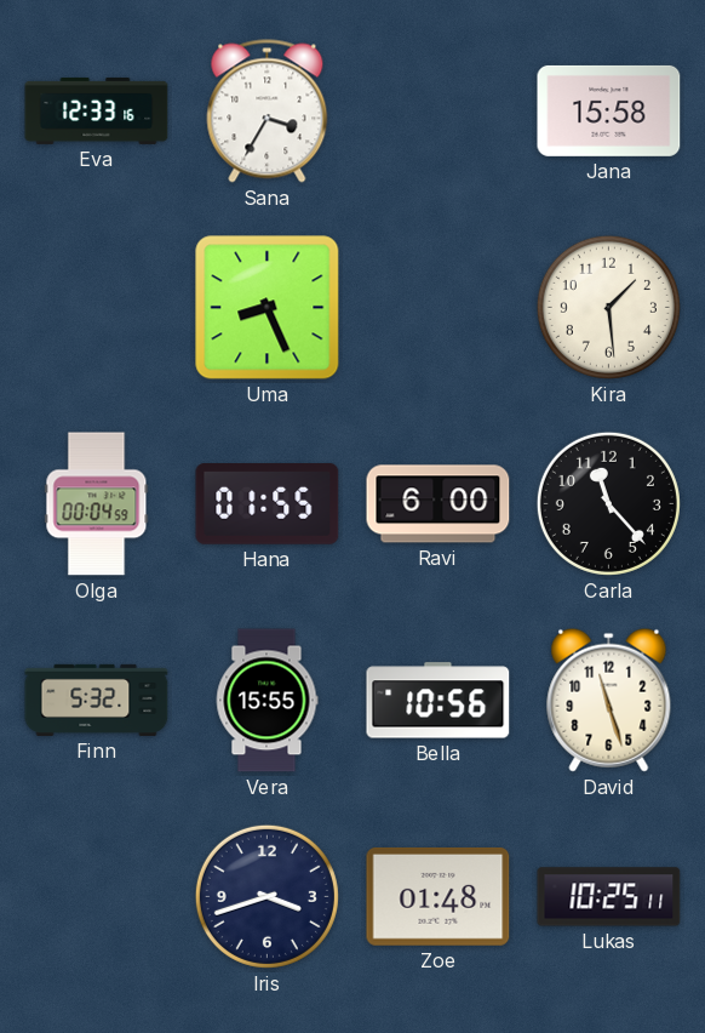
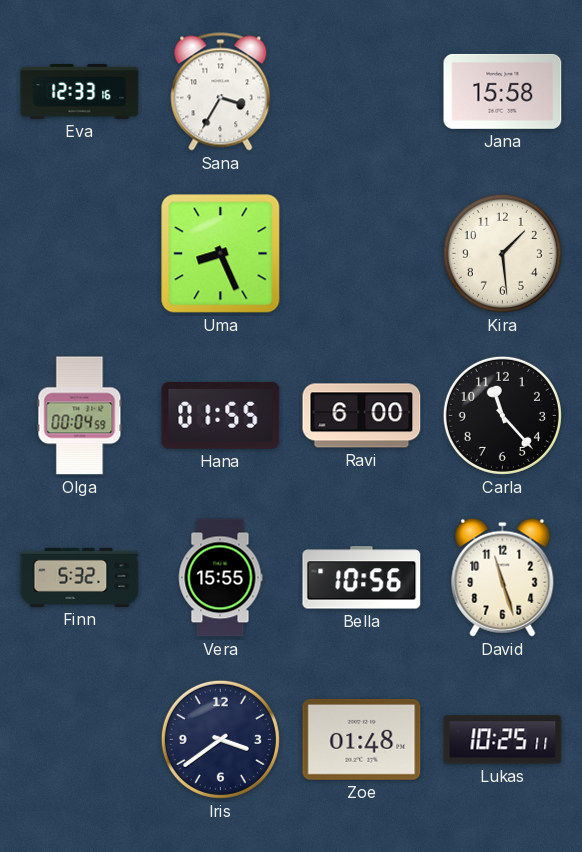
Iris: 3:42 -> 3:39
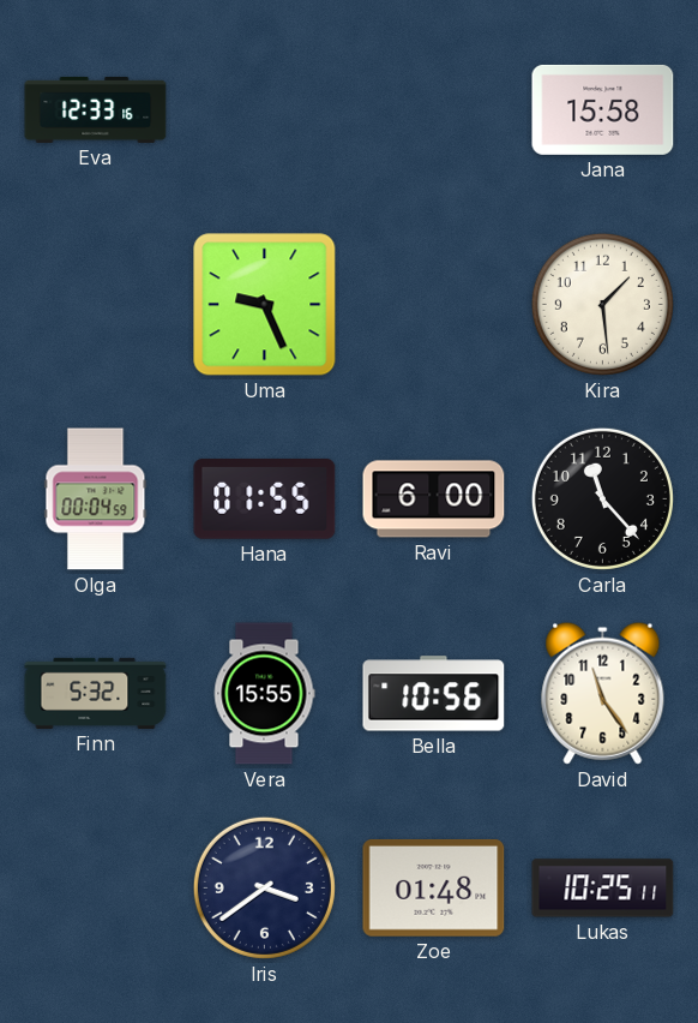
Sana: 3:35 -> none
Uma: 8:26 -> 9:26
David: 11:27 -> 11:24
